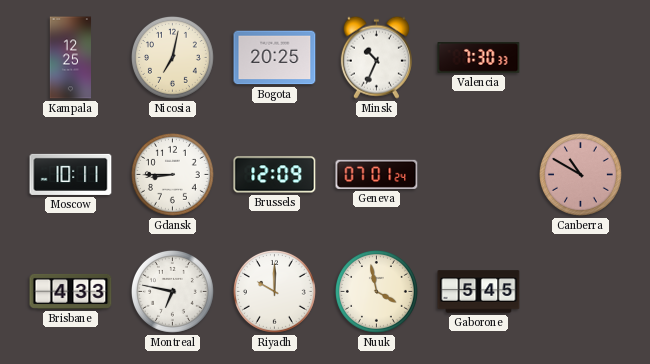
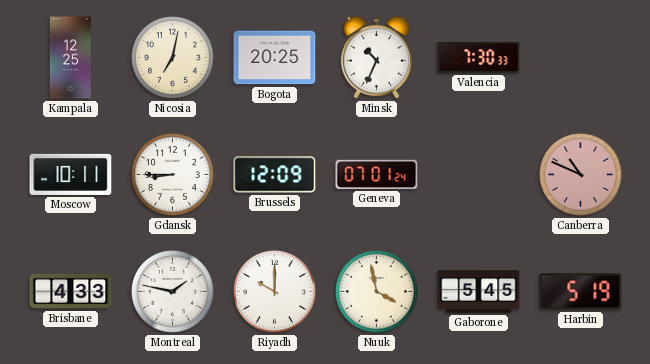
Canberra: 10:50 -> 10:49
Montreal: 6:47 -> 1:47
Harbin: none -> 5:19
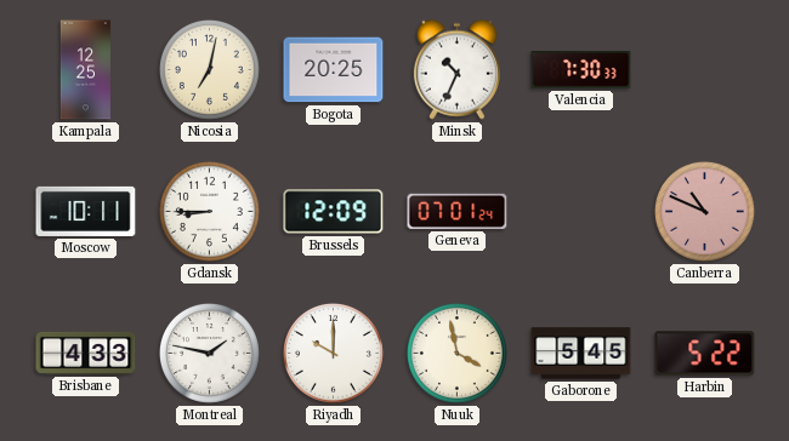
Harbin: 5:19 -> 5:22
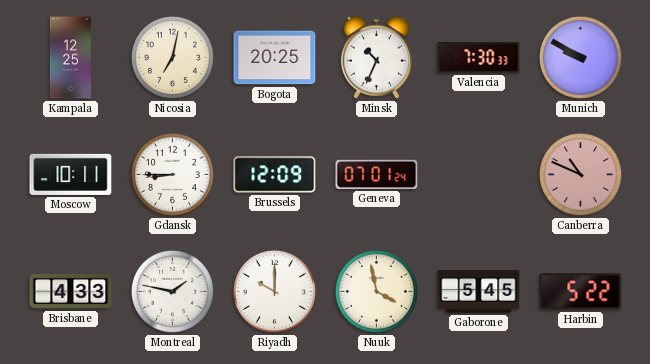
Munich: none -> 9:50
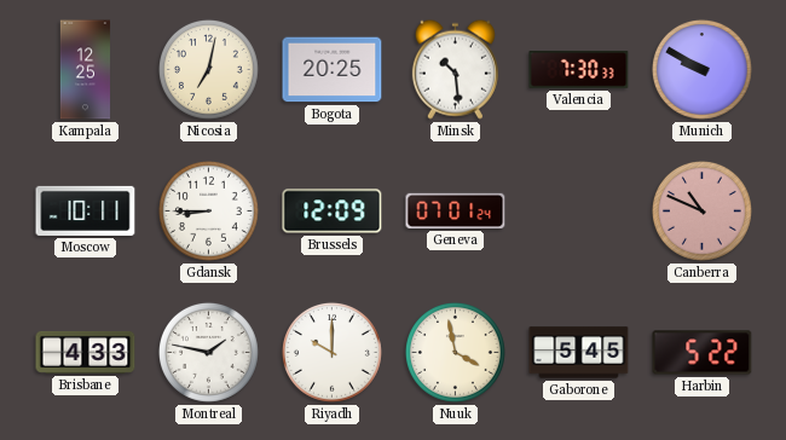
Minsk: 10:34 -> 10:29
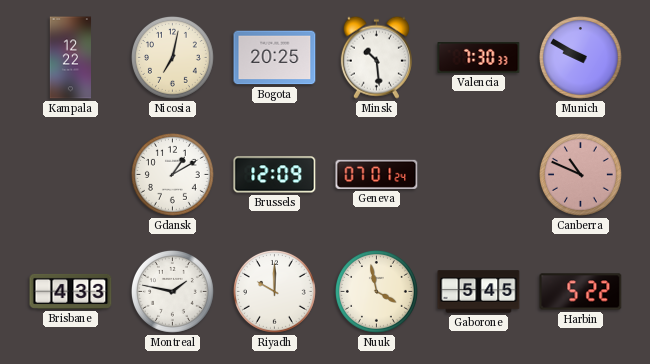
Kampala: 12:25 -> 12:22
Moscow: 10:11 -> none
Gdansk: 8:45 -> 1:10
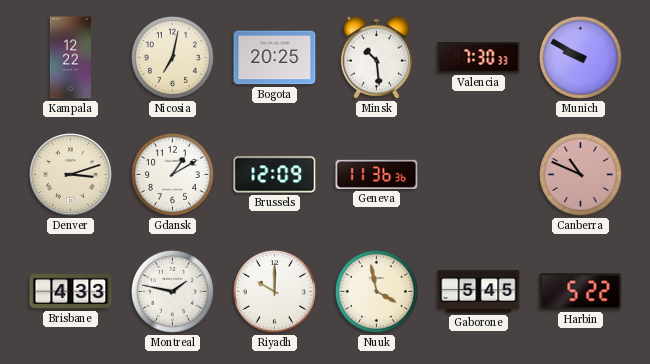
Denver: none -> 3:12
Geneva: 07:01 -> 11:36
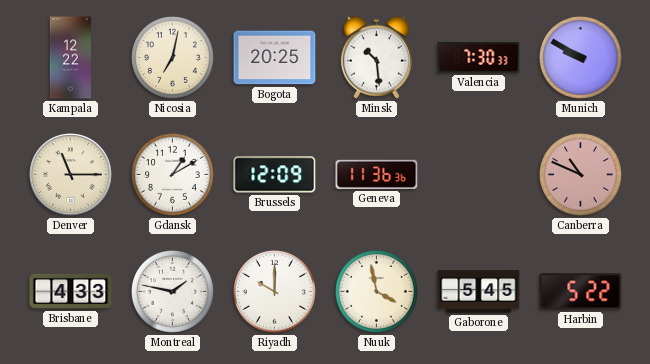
Denver: 3:12 -> 11:15
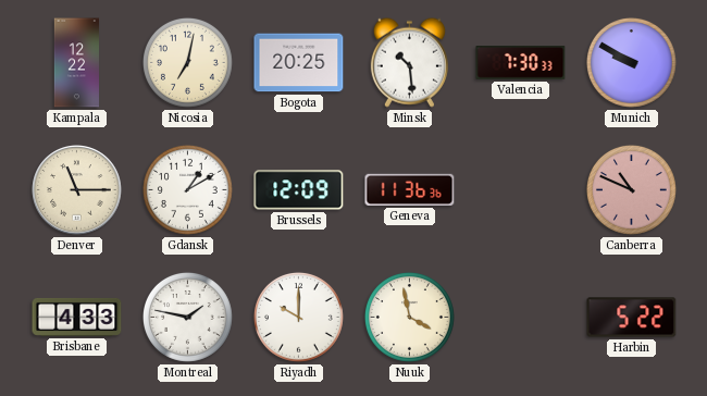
Gaborone: 5:45 -> none
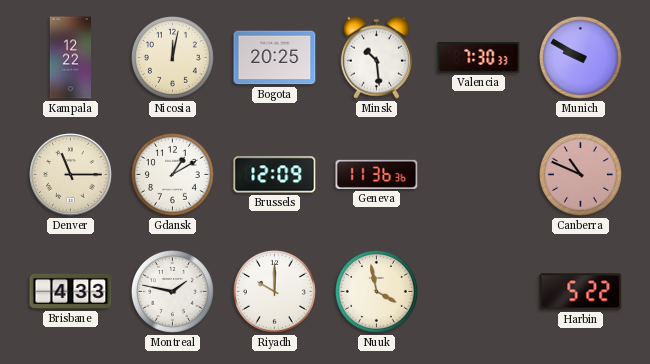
Nicosia: 7:02 -> 12:02
